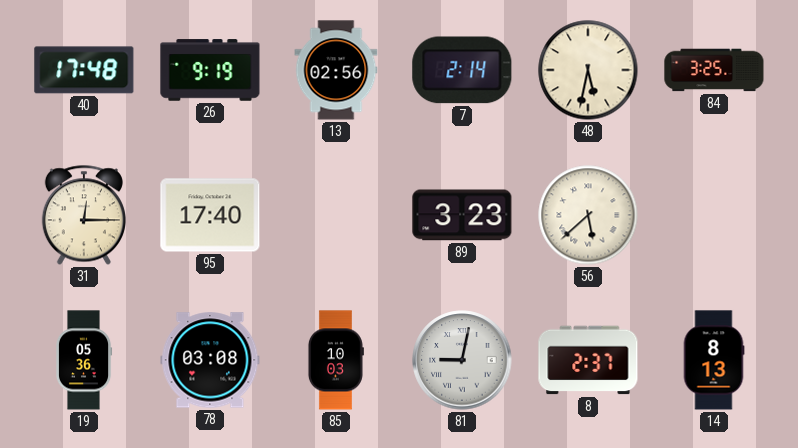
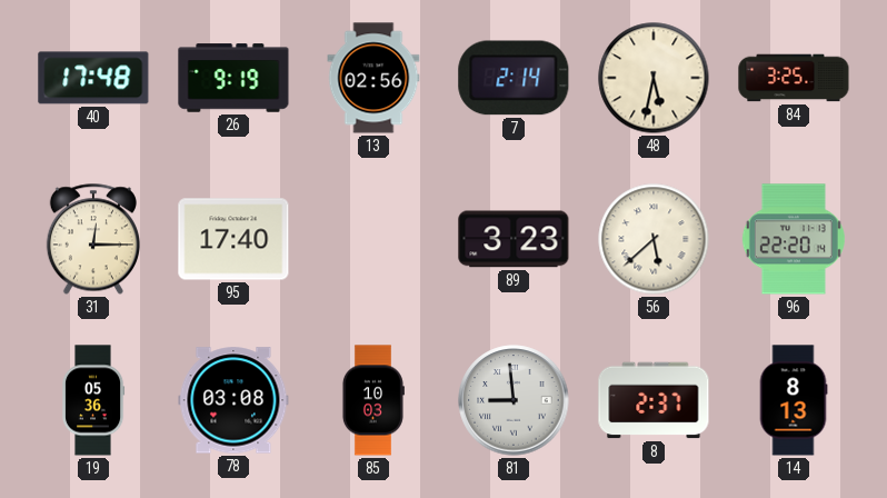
96: none -> 22:20
81: 9:02 -> 8:59
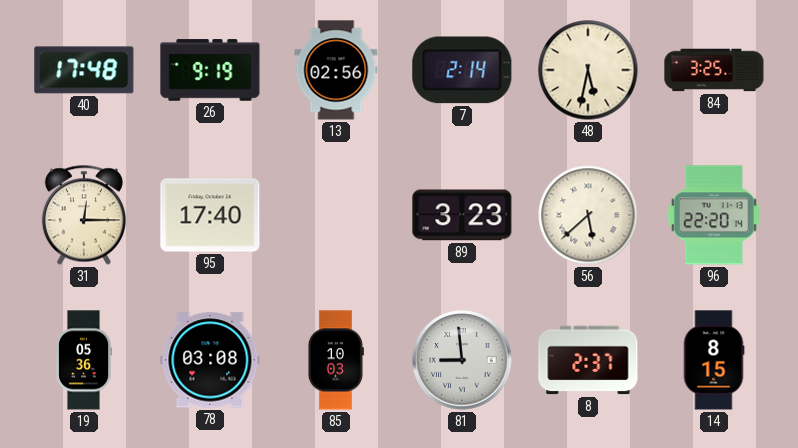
14: 8:13 -> 8:15
